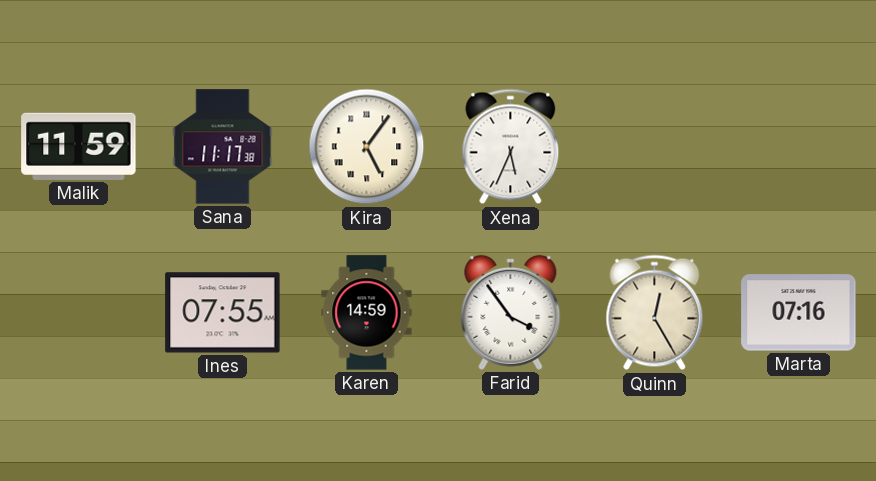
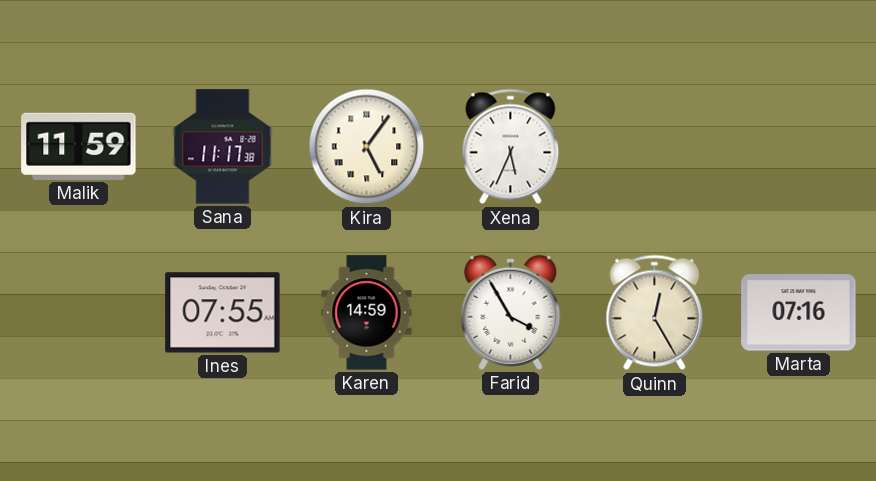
Farid: 3:54 -> 3:55
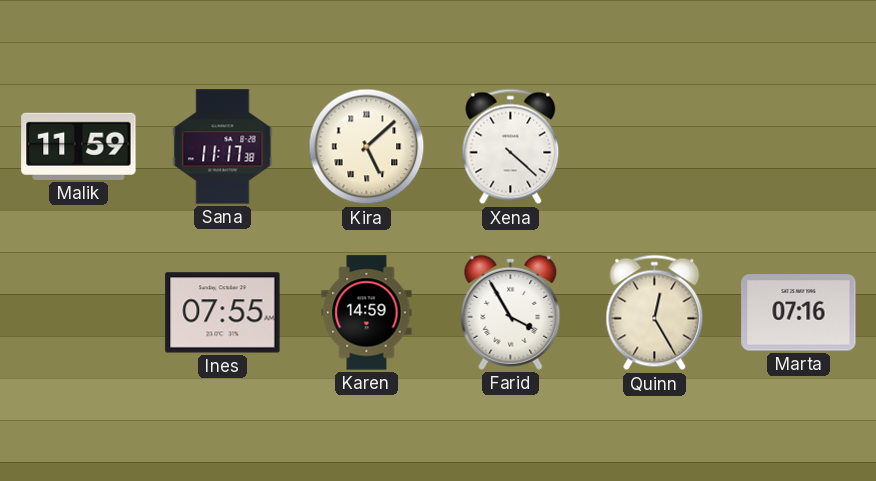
Kira: 5:06 -> 5:08
Xena: 5:34 -> 4:22
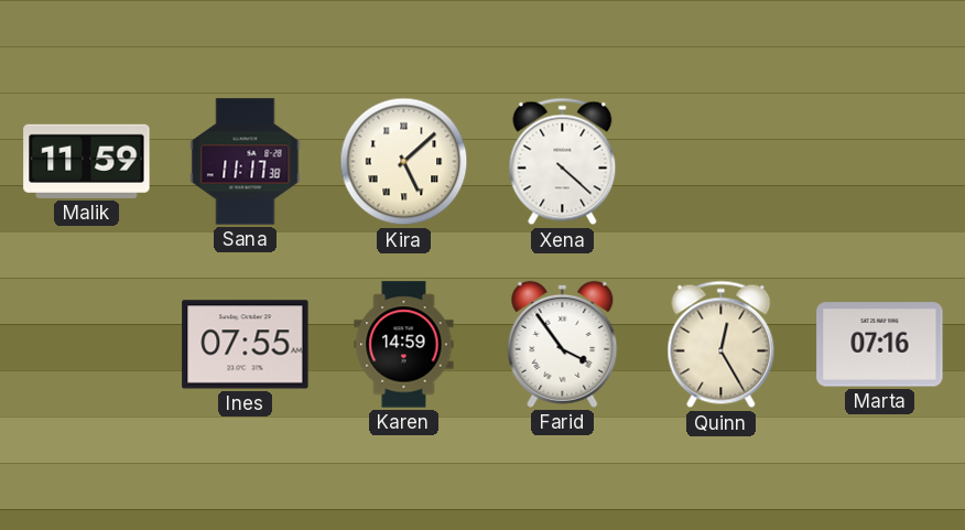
Farid: 3:55 -> 3:54
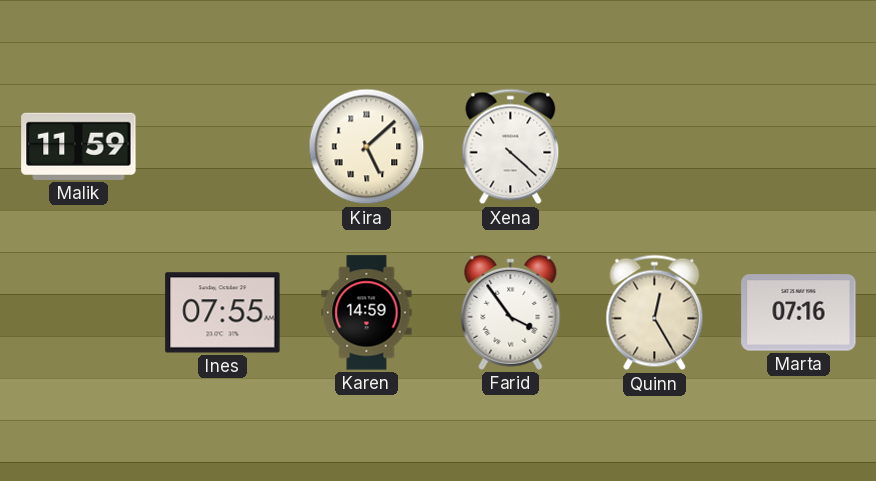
Sana: 11:17 -> none
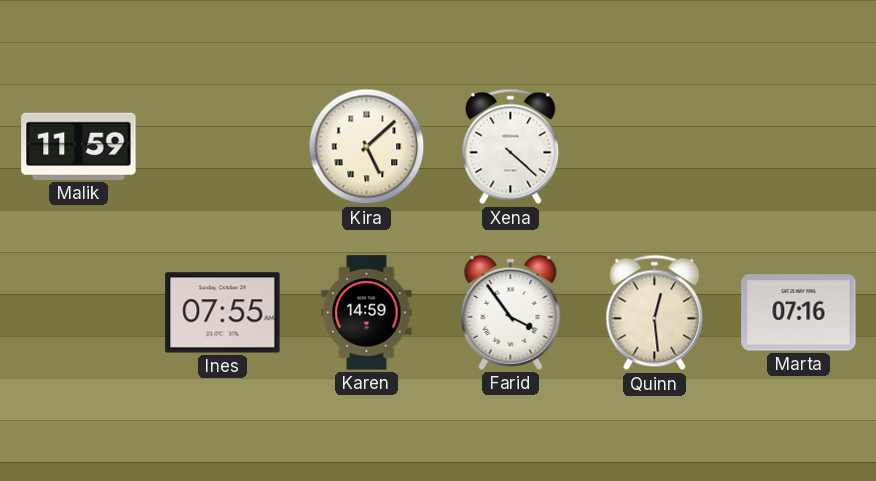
Quinn: 12:25 -> 12:29
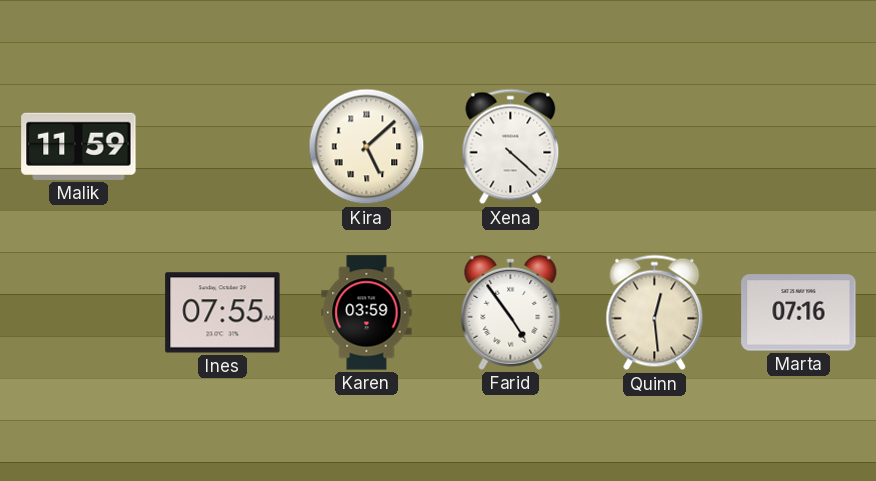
Karen: 14:59 -> 03:59
Farid: 3:54 -> 4:54
